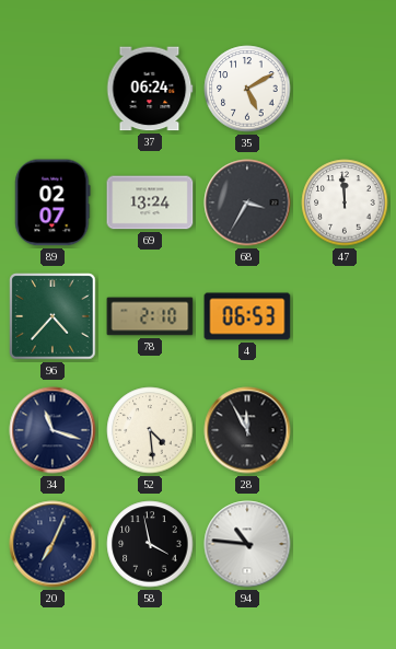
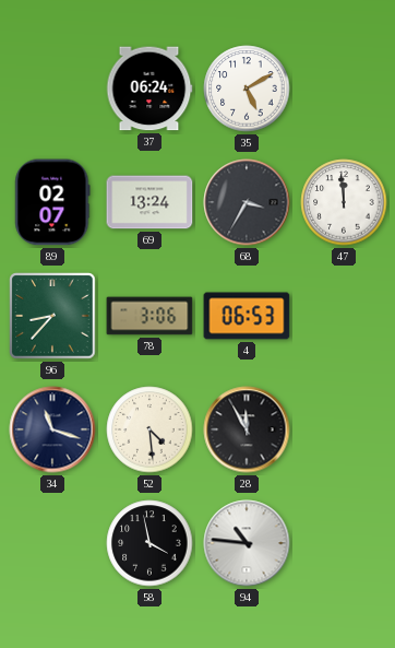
96: 4:37 -> 8:37
78: 2:10 -> 3:06
20: 7:04 -> none
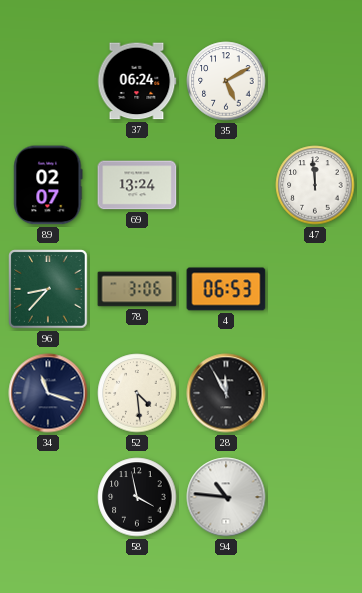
68: 3:35 -> none
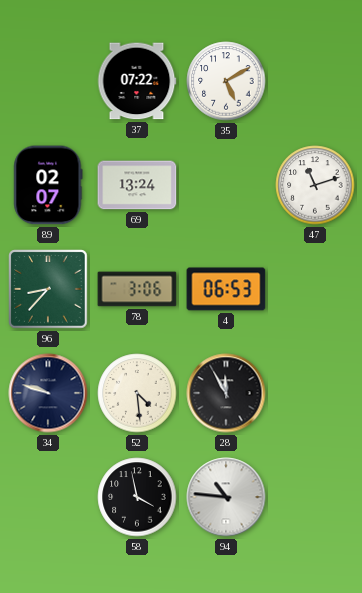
37: 06:24 -> 07:22
47: 11:59 -> 11:12
34: 11:18 -> 9:48
